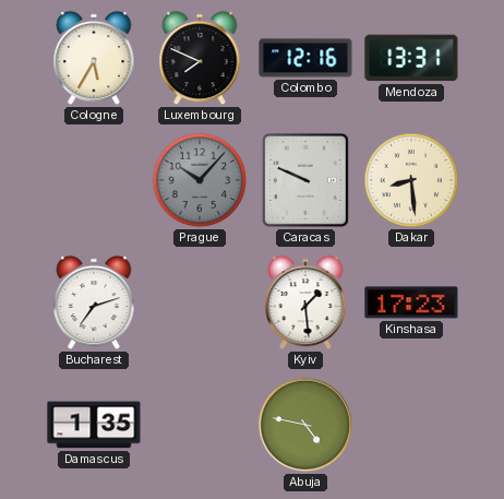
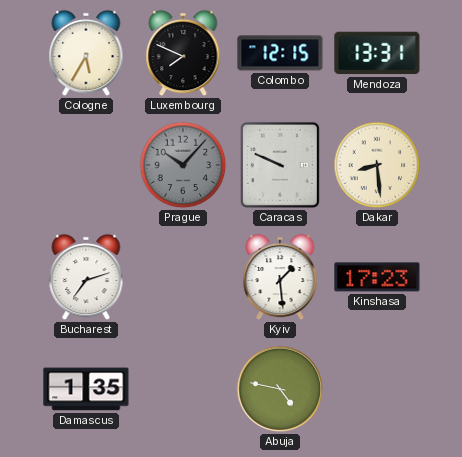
Colombo: 12:16 -> 12:15
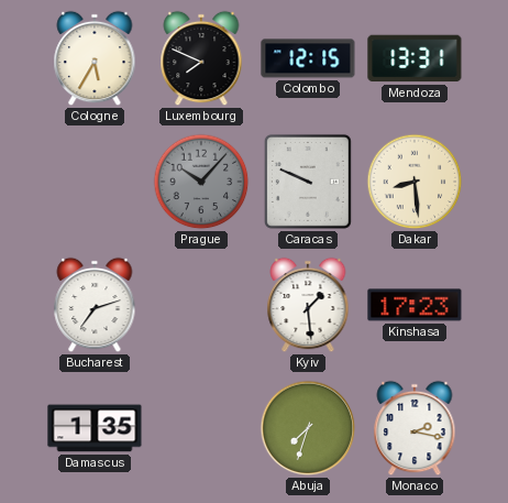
Abuja: 4:47 -> 7:33
Monaco: none -> 2:17
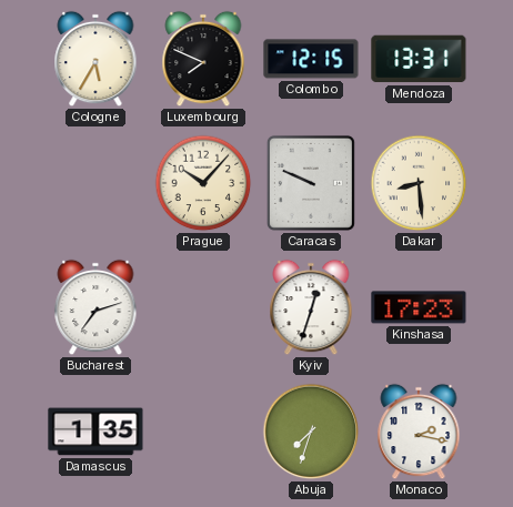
Prague dial: grey -> cream
Kyiv: 1:29 -> 12:33
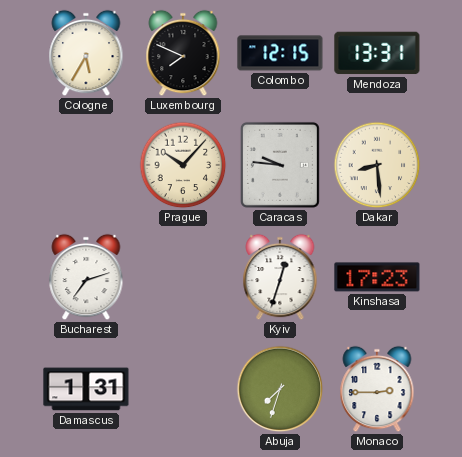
Caracas: 9:49 -> 9:46
Damascus: 1:35 -> 1:31
Monaco: 2:17 -> 2:45
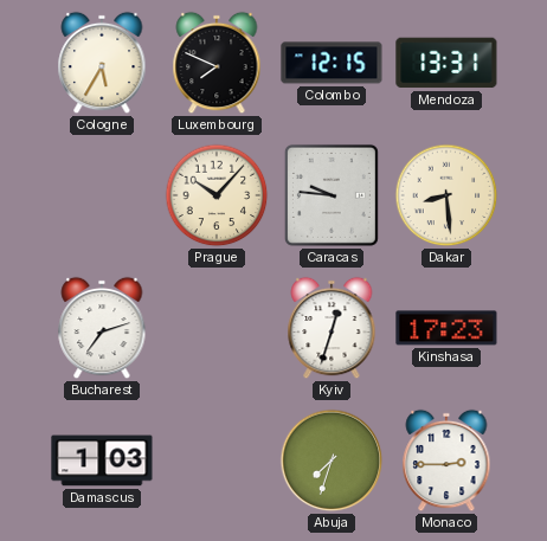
Damascus: 1:31 -> 1:03
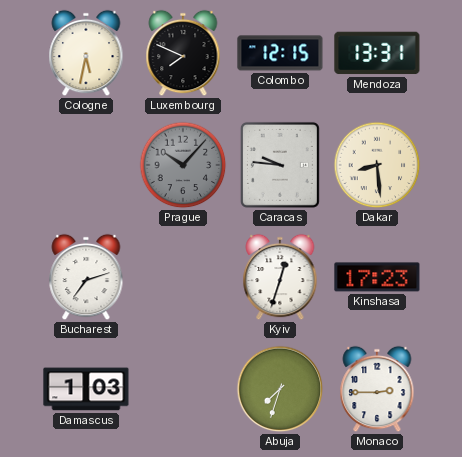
Cologne: 5:35 -> 5:32
Prague dial: cream -> grey
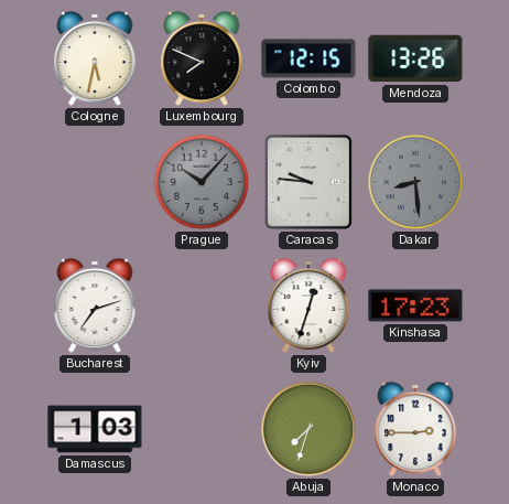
Mendoza: 13:31 -> 13:26
Dakar dial: cream -> grey
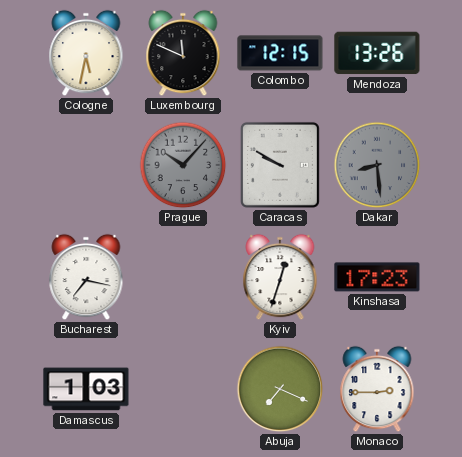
Luxembourg: 7:49 -> 11:49
Caracas: 9:46 -> 9:50
Bucharest: 7:12 -> 7:17
Abuja: 7:33 -> 7:19
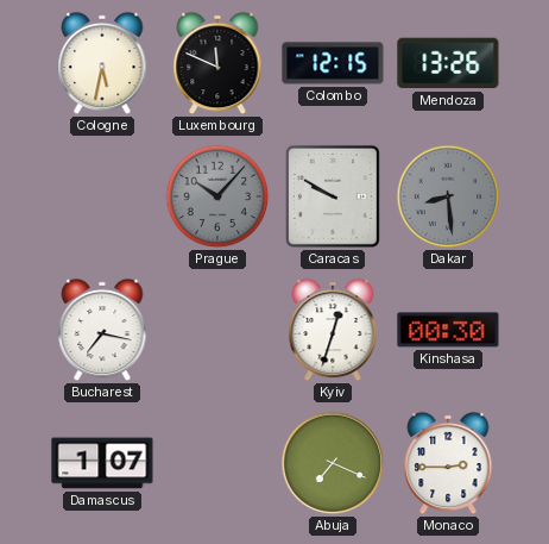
Kinshasa: 17:23 -> 00:30
Damascus: 1:03 -> 1:07
